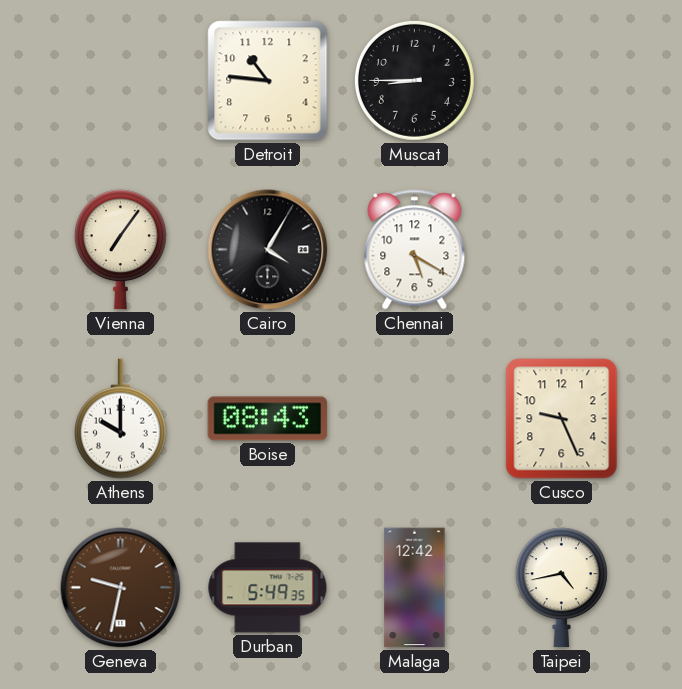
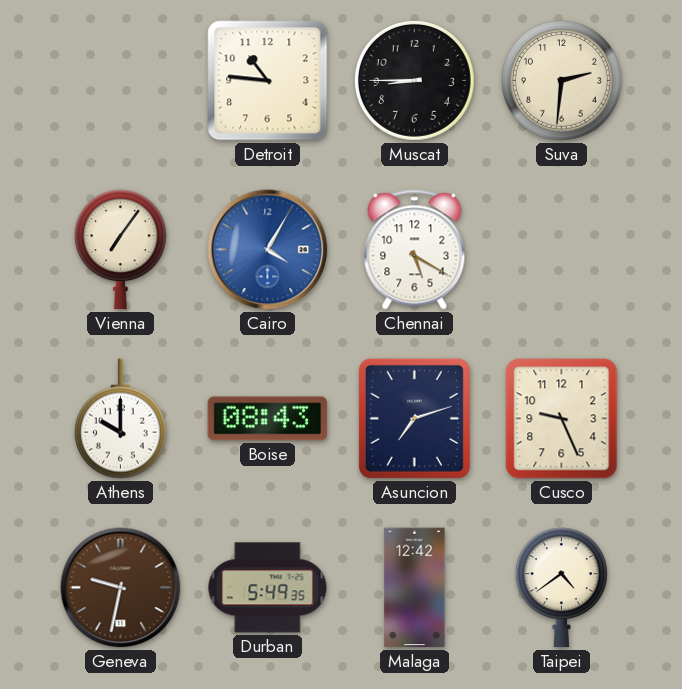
Suva: none -> 2:31
Cairo dial: black -> blue
Asuncion: none -> 7:12
Taipei: 4:43 -> 4:39
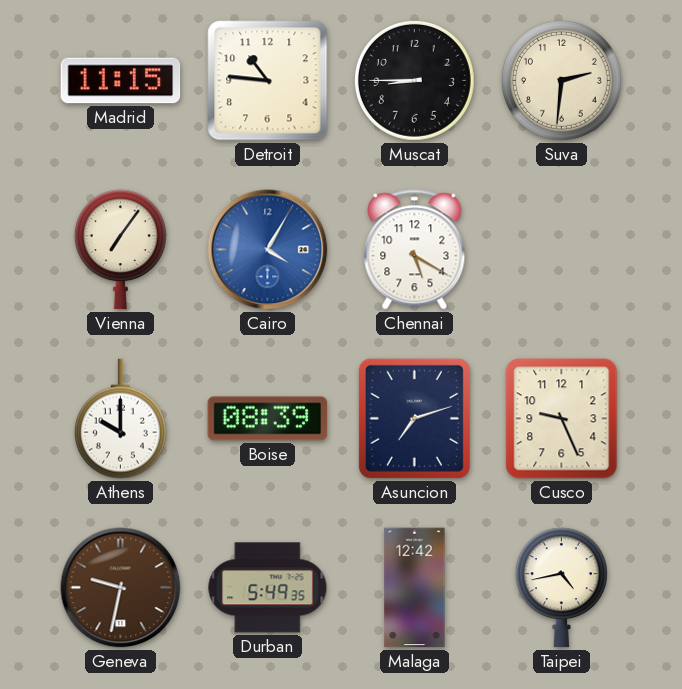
Madrid: none -> 11:15
Boise: 08:43 -> 08:39
Taipei: 4:39 -> 4:43
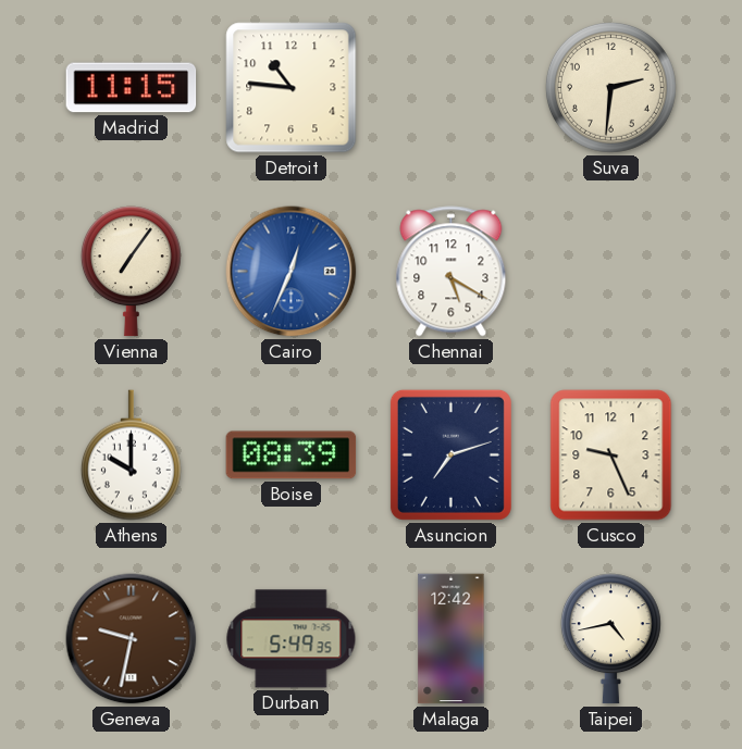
Muscat: 8:45 -> none
Cairo: 4:05 -> 12:34
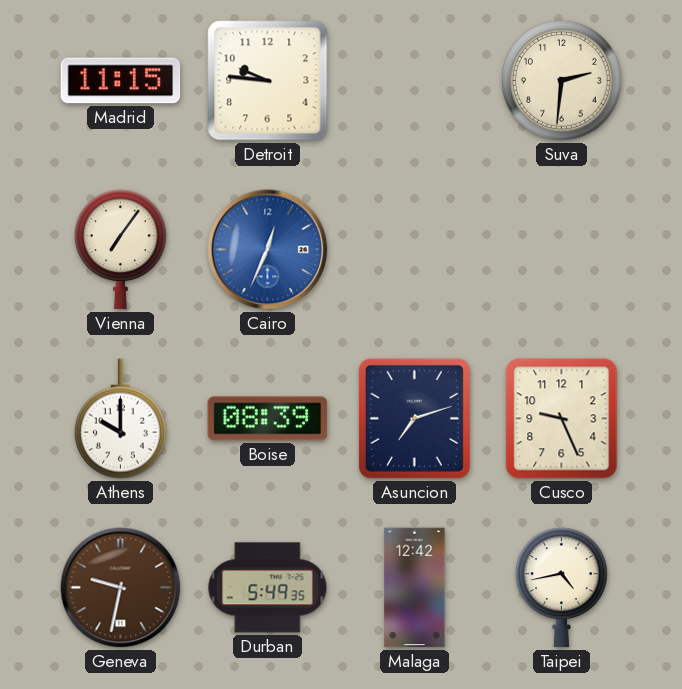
Detroit: 10:46 -> 9:46
Chennai: 5:20 -> none
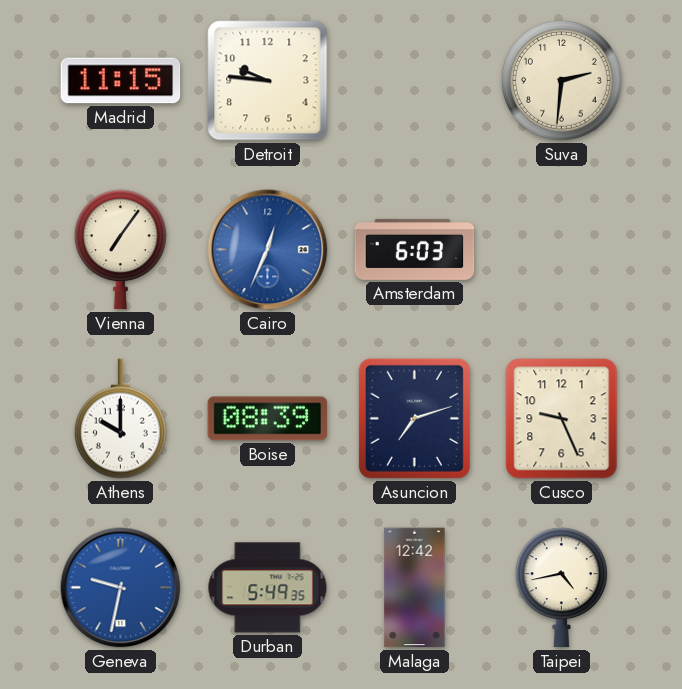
Amsterdam: none -> 6:03
Geneva dial: brown -> blue
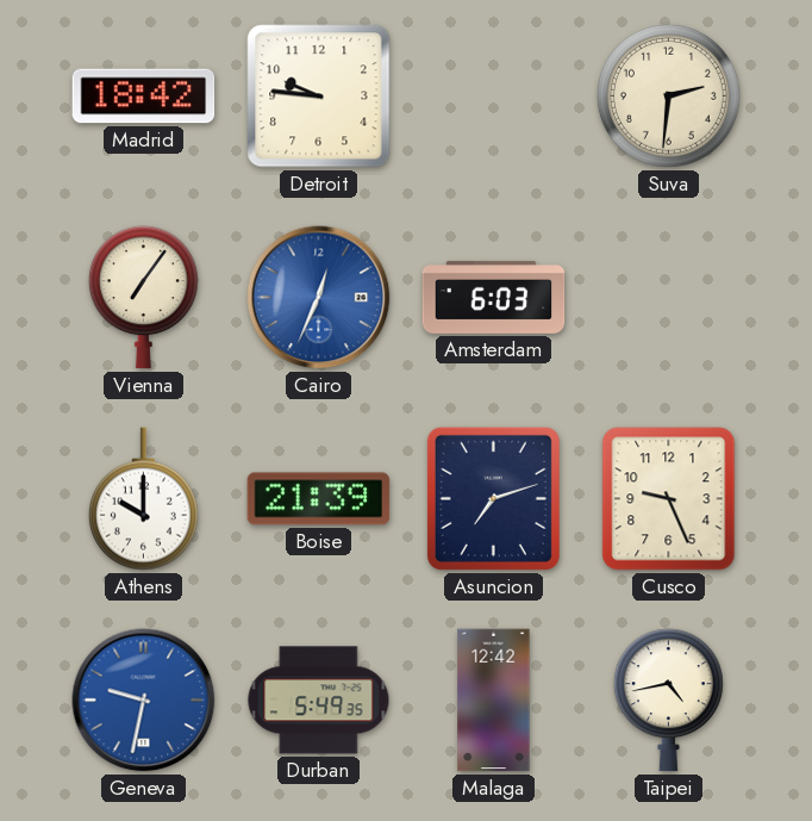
Madrid: 11:15 -> 18:42
Boise: 08:39 -> 21:39
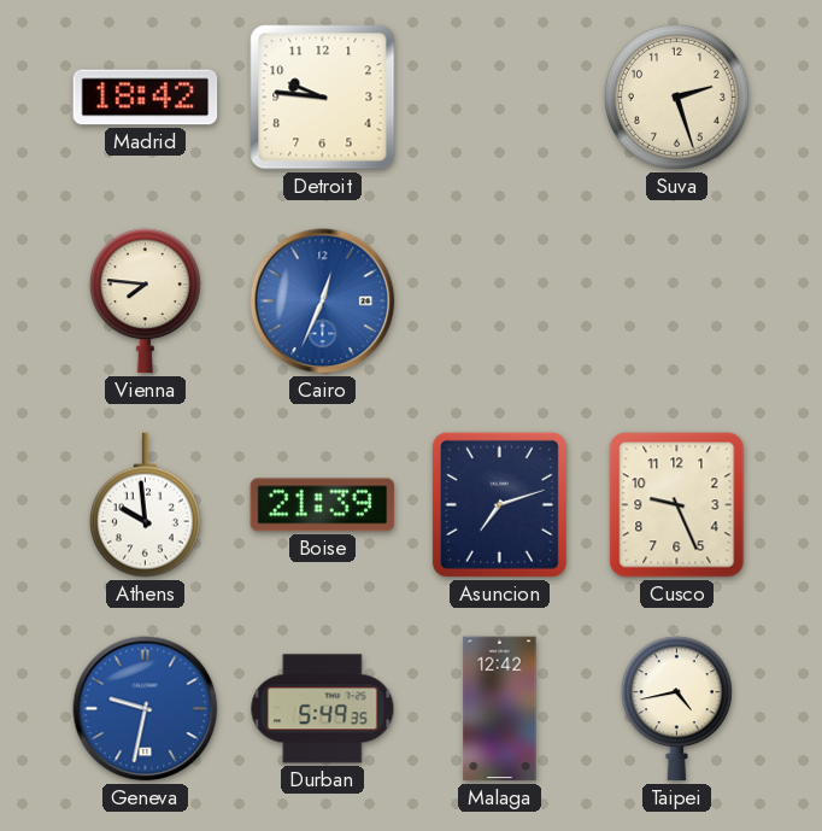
Suva: 2:31 -> 2:27
Vienna: 7:06 -> 7:46
Amsterdam: 6:03 -> none
Athens: 10:00 -> 9:59
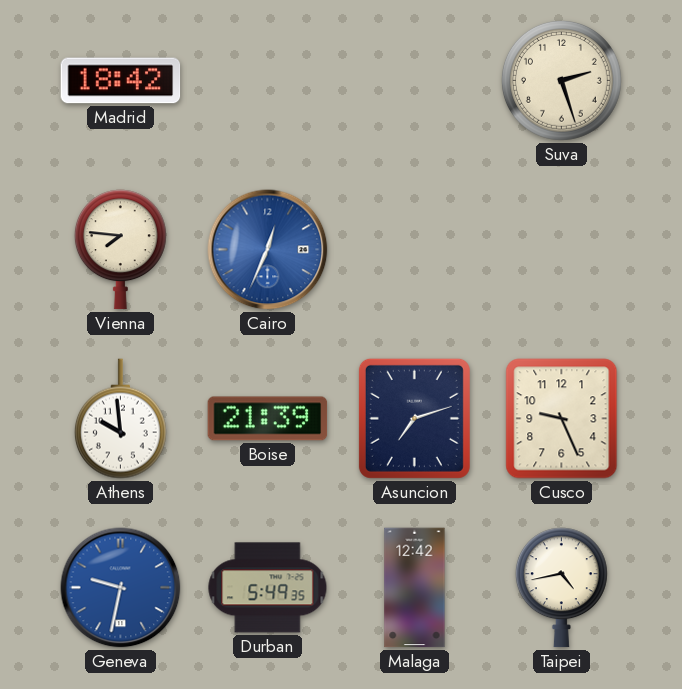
Detroit: 9:46 -> none
